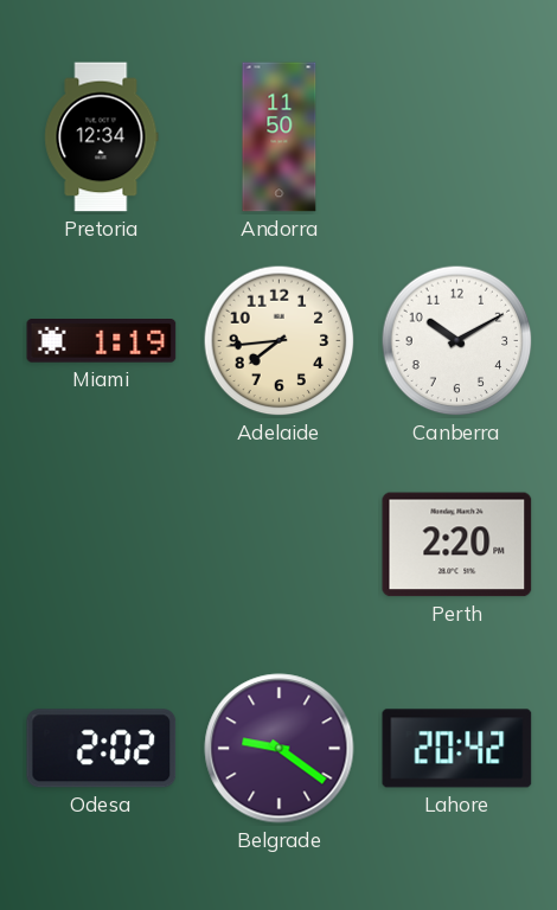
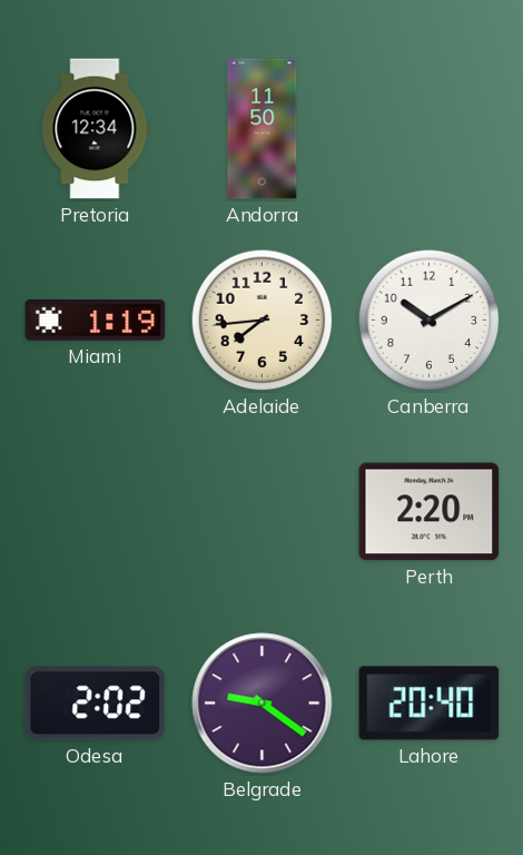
Lahore: 20:42 -> 20:40
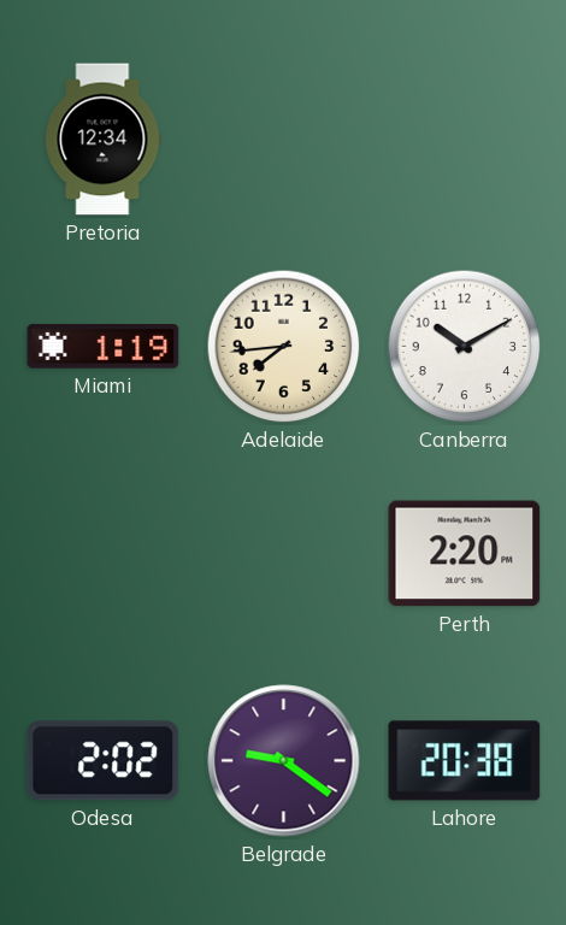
Andorra: 11:50 -> none
Lahore: 20:40 -> 20:38
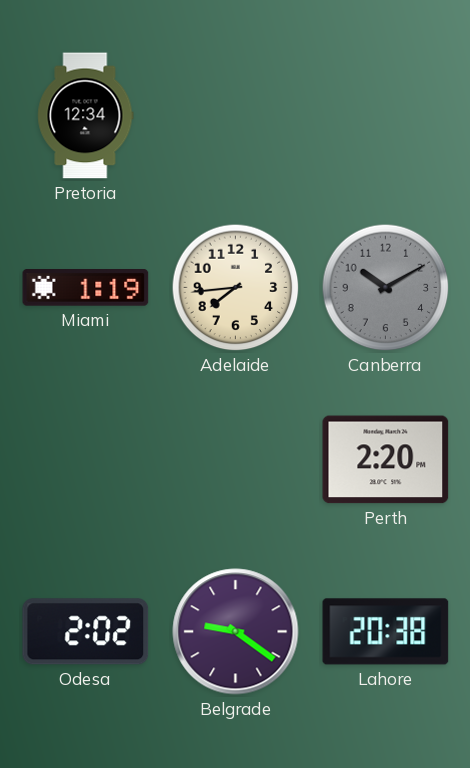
Canberra dial: white -> grey
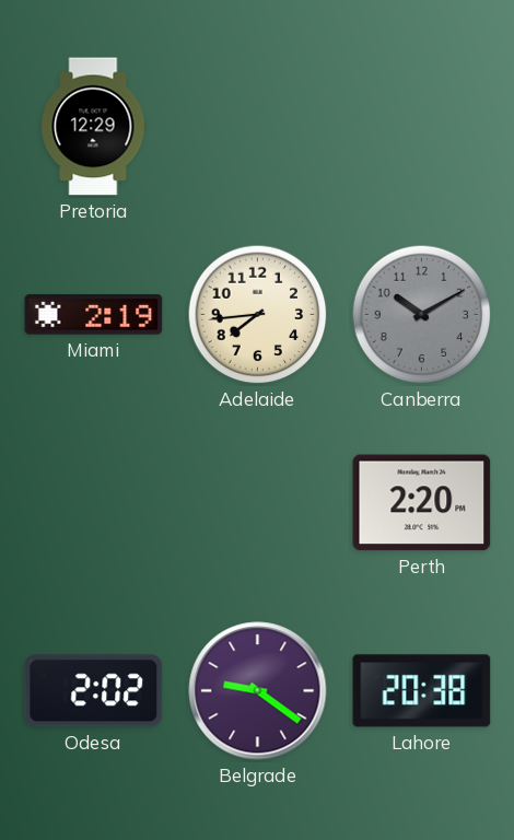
Pretoria: 12:34 -> 12:29
Miami: 1:19 -> 2:19
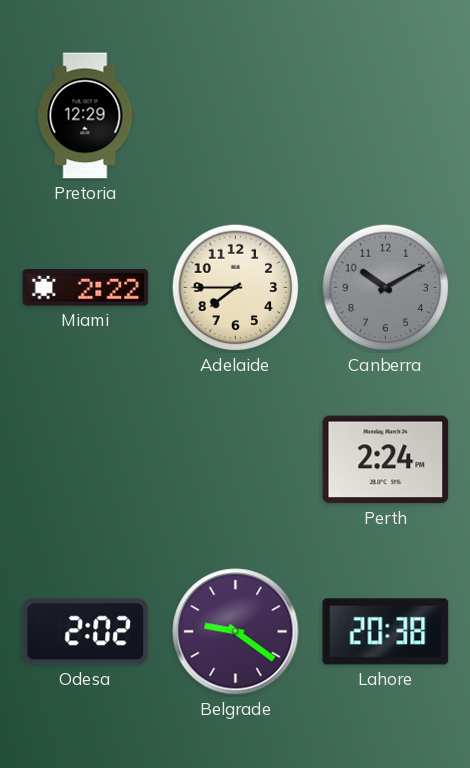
Miami: 2:19 -> 2:22
Adelaide: 7:44 -> 7:45
Perth: 2:20 -> 2:24
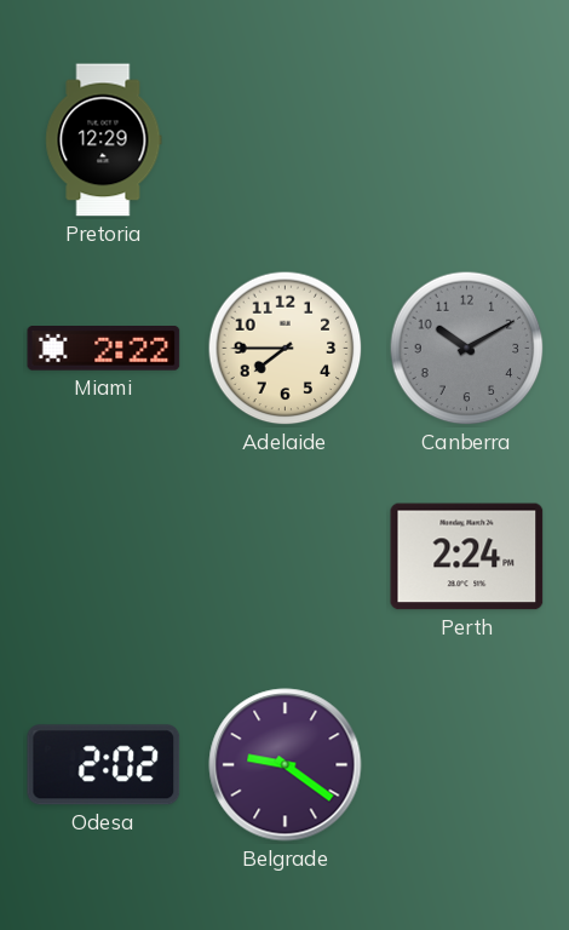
Lahore: 20:38 -> none
